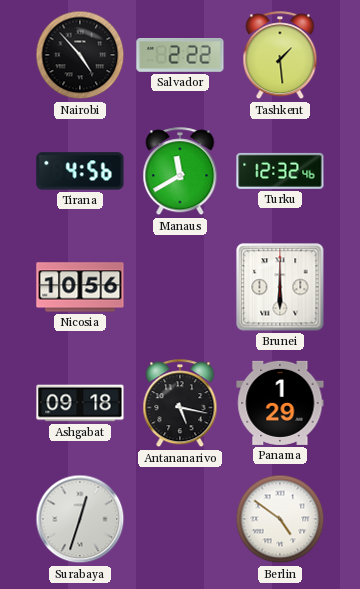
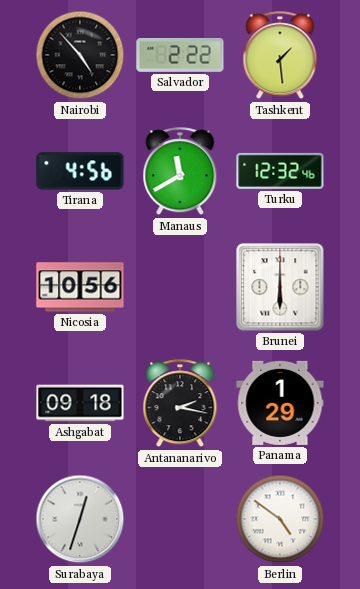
Antananarivo: 5:17 -> 2:17
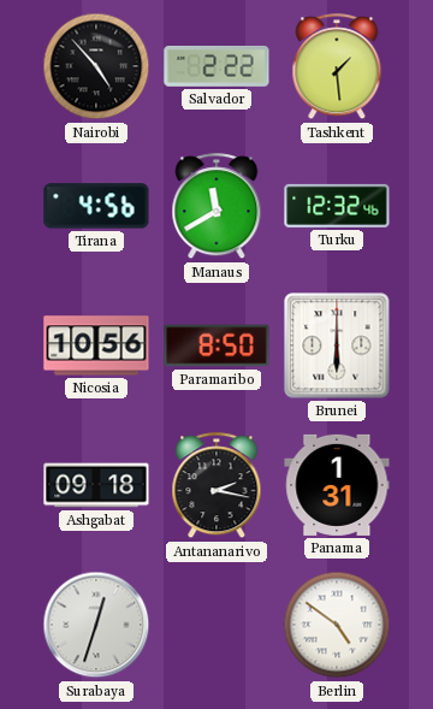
Paramaribo: none -> 8:50
Panama: 1:29 -> 1:31
